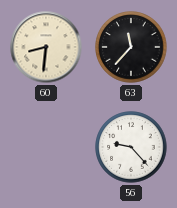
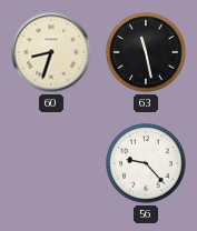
60: 8:31 -> 8:33
63: 11:37 -> 11:28
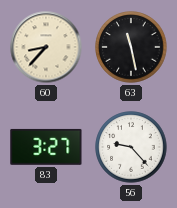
60: 8:33 -> 8:37
83: none -> 3:27
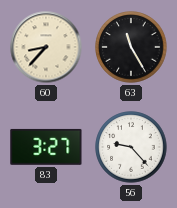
63: 11:28 -> 11:25
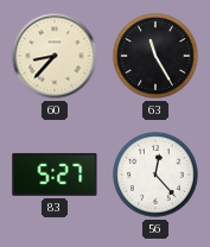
83: 3:27 -> 5:27
56: 9:23 -> 12:23
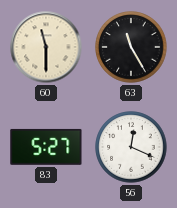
60: 8:37 -> 11:30
56: 12:23 -> 12:19
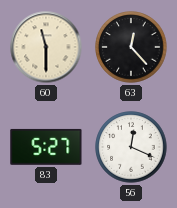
63: 11:25 -> 12:23
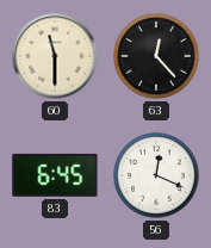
83: 5:27 -> 6:45
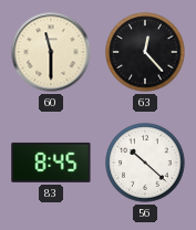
83: 6:45 -> 8:45
56: 12:19 -> 10:22
